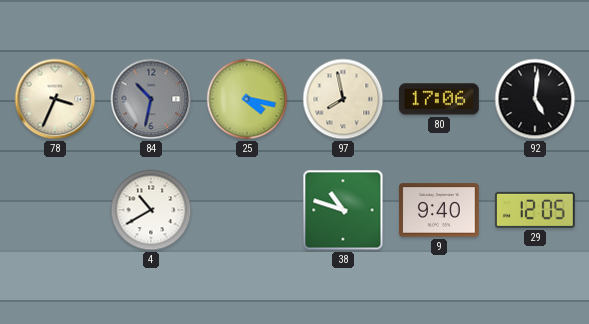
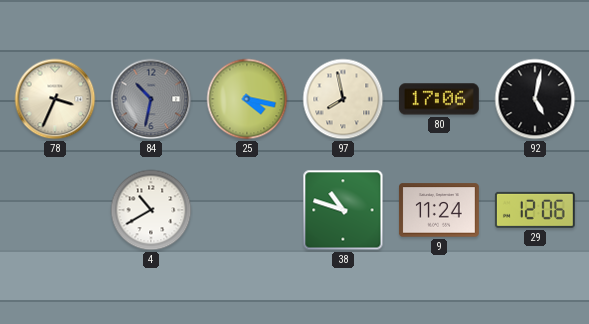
92: 5:01 -> 5:02
9: 9:40 -> 11:24
29: 12:05 -> 12:06
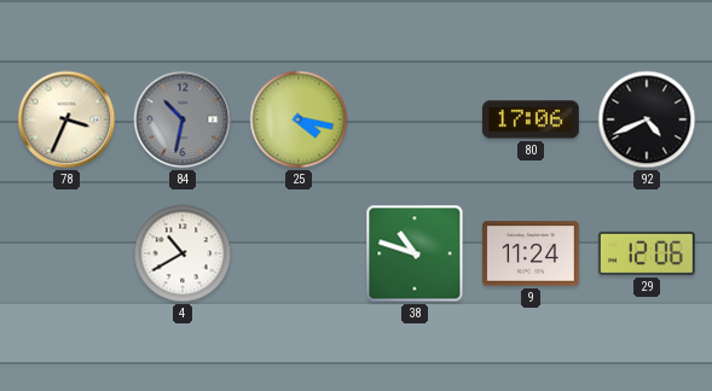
97: 7:58 -> none
92: 5:02 -> 4:41
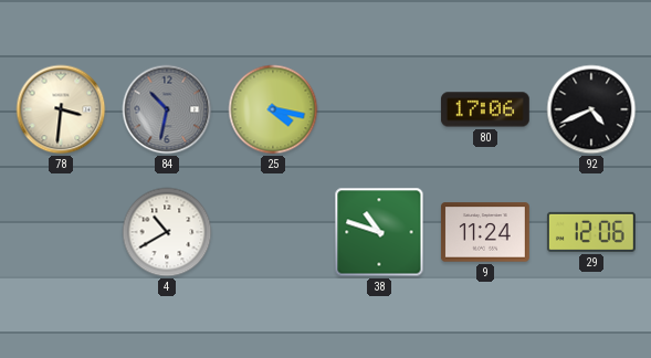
78: 3:34 -> 3:31
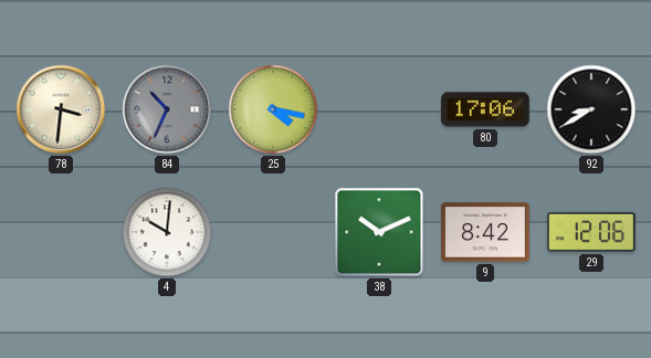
84: 10:32 -> 10:34
92: 4:41 -> 8:40
4: 10:40 -> 10:01
38: 10:48 -> 10:11
9: 11:24 -> 8:42
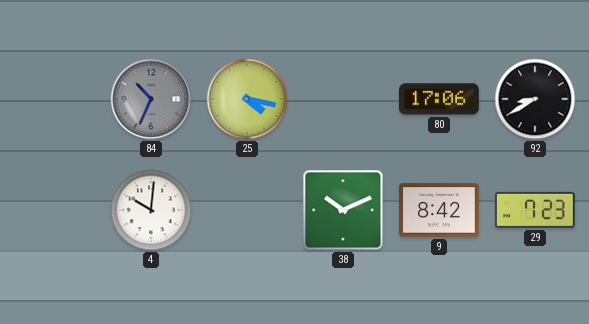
78: 3:31 -> none
29: 12:06 -> 7:23
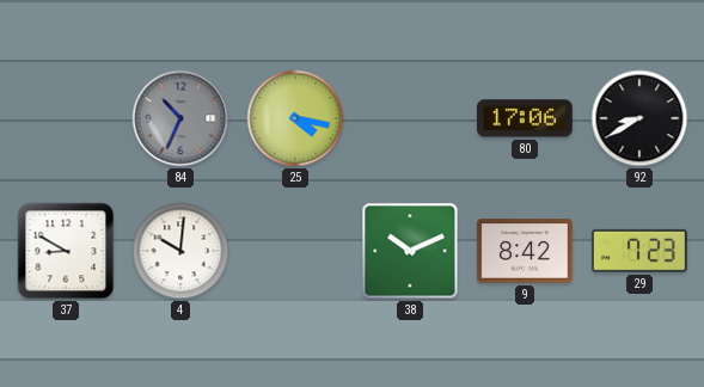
37: none -> 8:50
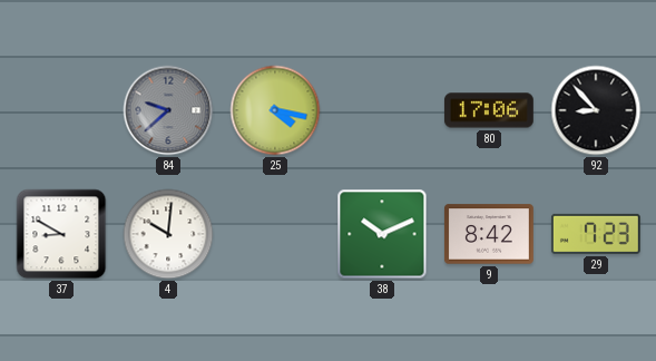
84: 10:34 -> 9:38
92: 8:40 -> 8:53
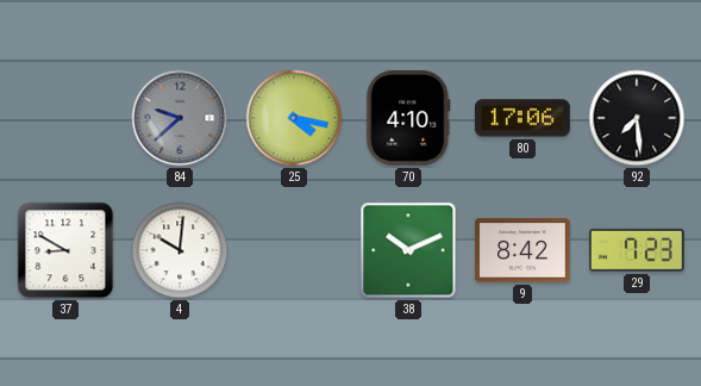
70: none -> 4:10
92: 8:53 -> 7:29
